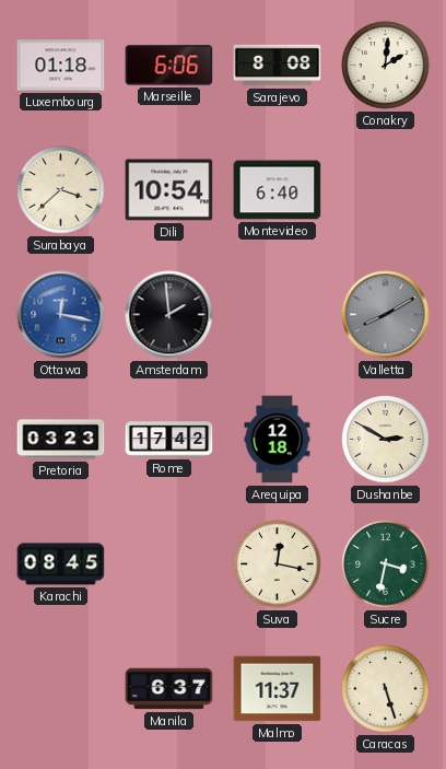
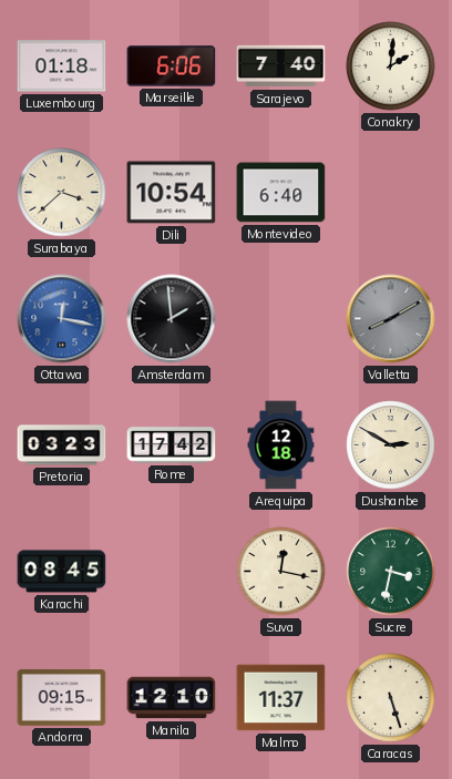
Sarajevo: 8:08 -> 7:40
Andorra: none -> 09:15
Manila: 6:37 -> 12:10
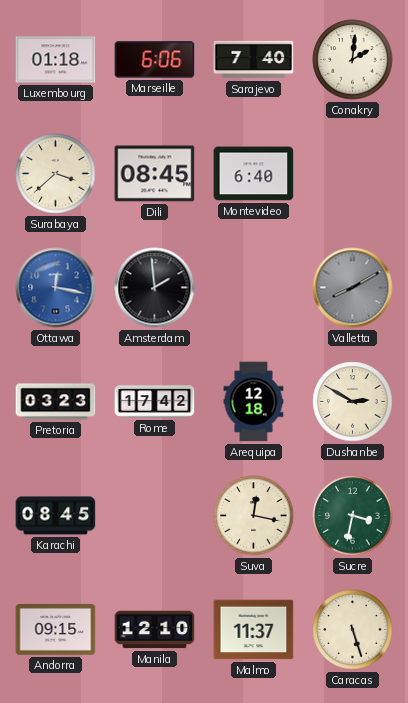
Dili: 10:54 -> 08:45
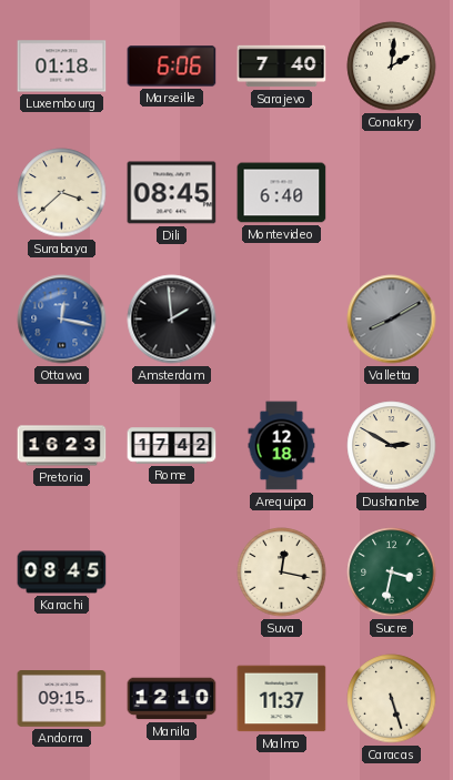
Pretoria: 03:23 -> 16:23
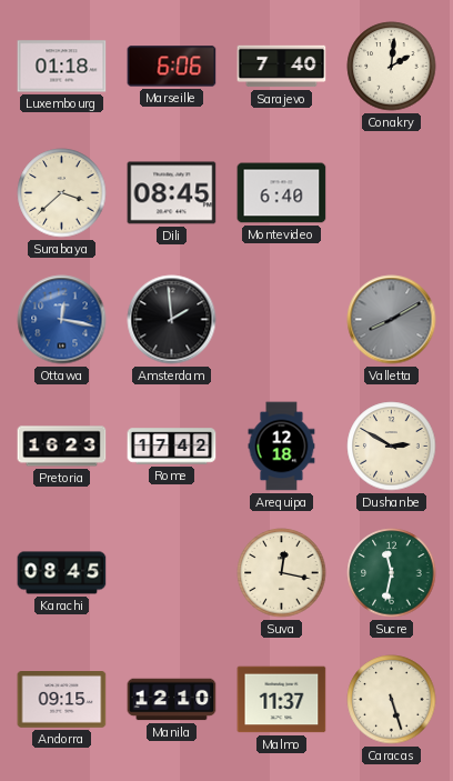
Sucre: 3:32 -> 11:32
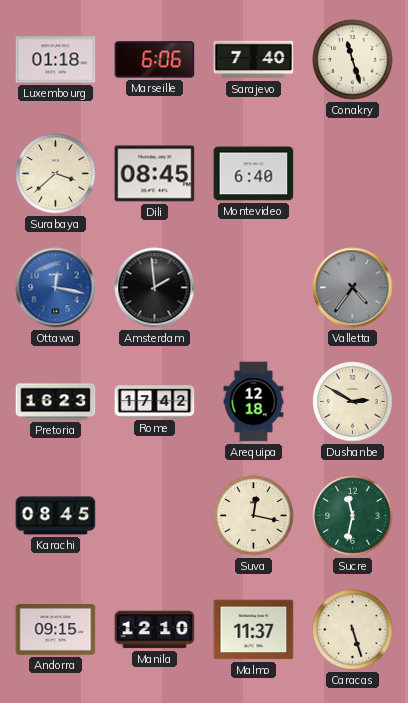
Conakry: 2:01 -> 11:27
Valletta: 8:10 -> 4:36
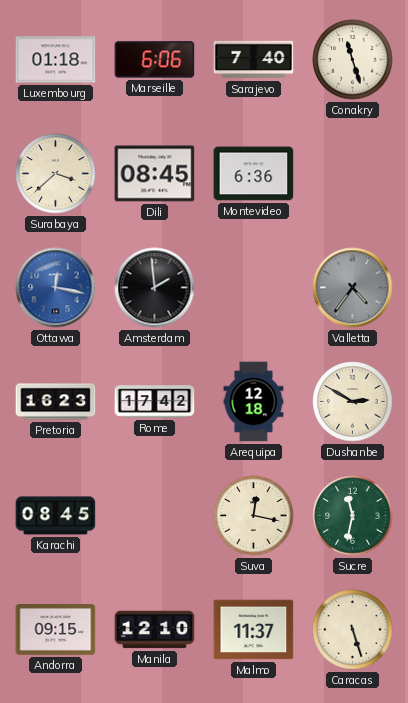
Montevideo: 6:40 -> 6:36
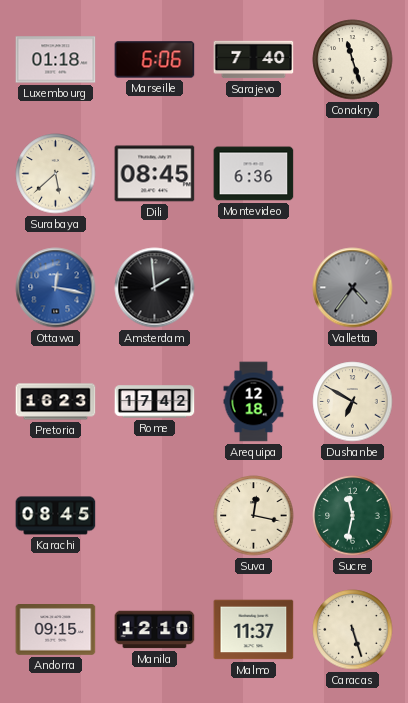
Surabaya: 3:38 -> 5:38
Dushanbe: 2:50 -> 6:50
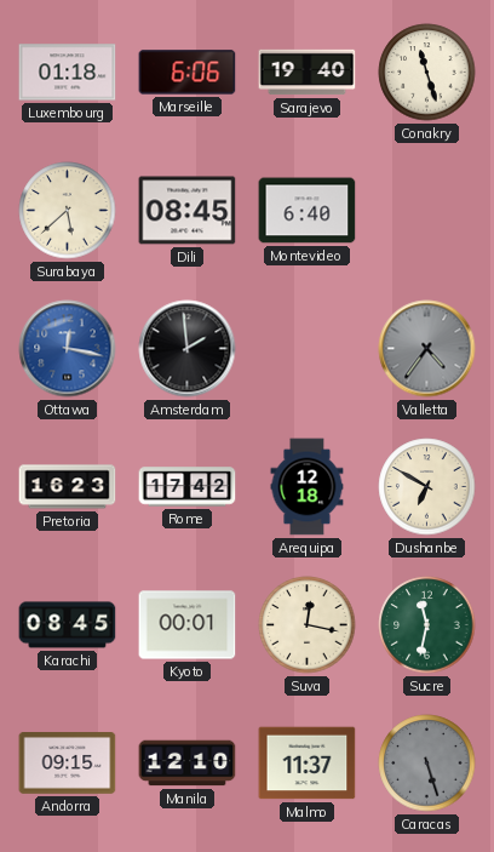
Sarajevo: 7:40 -> 19:40
Montevideo: 6:36 -> 6:40
Kyoto: none -> 00:01
Caracas dial: cream -> grey
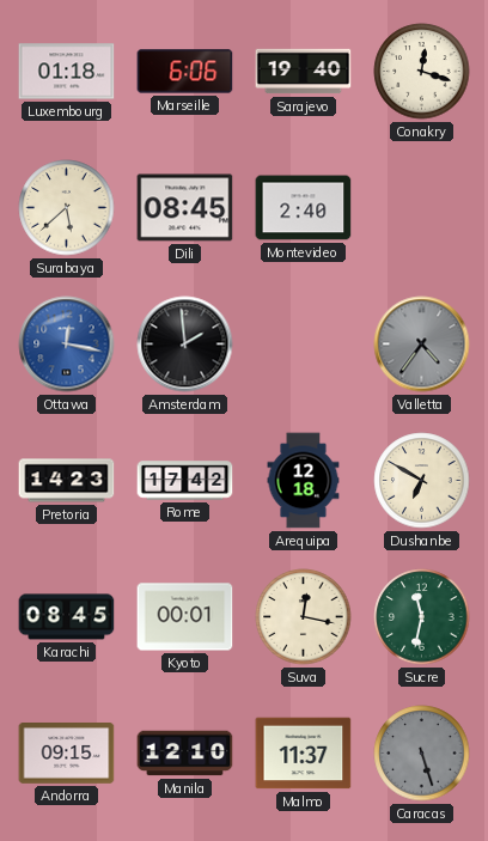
Conakry: 11:27 -> 12:18
Montevideo: 6:40 -> 2:40
Pretoria: 16:23 -> 14:23
